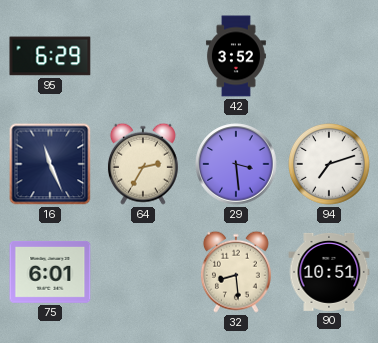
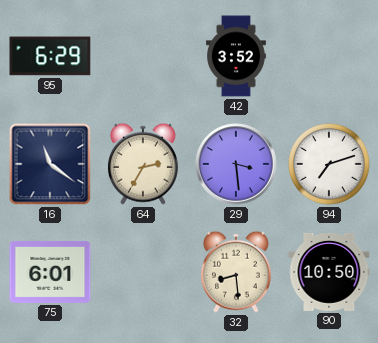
16: 11:26 -> 11:21
90: 10:51 -> 10:50
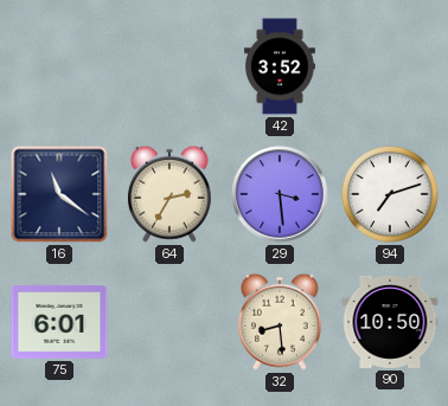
95: 6:29 -> none
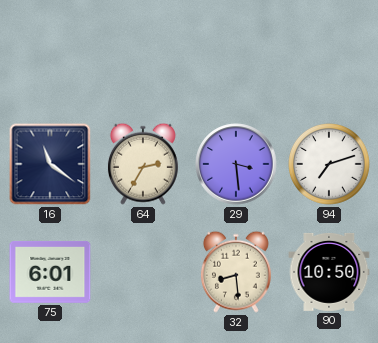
42: 3:52 -> none
